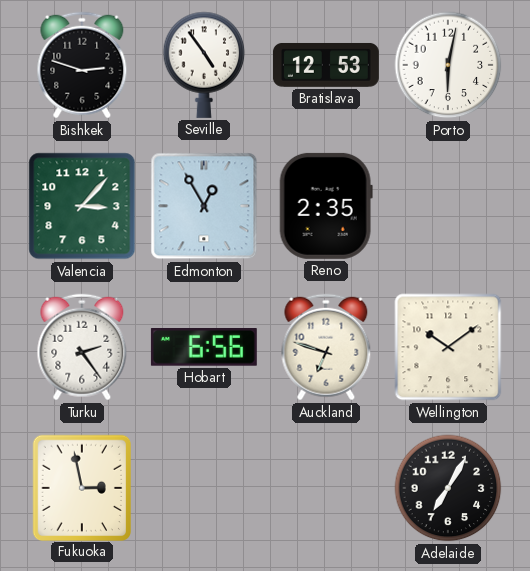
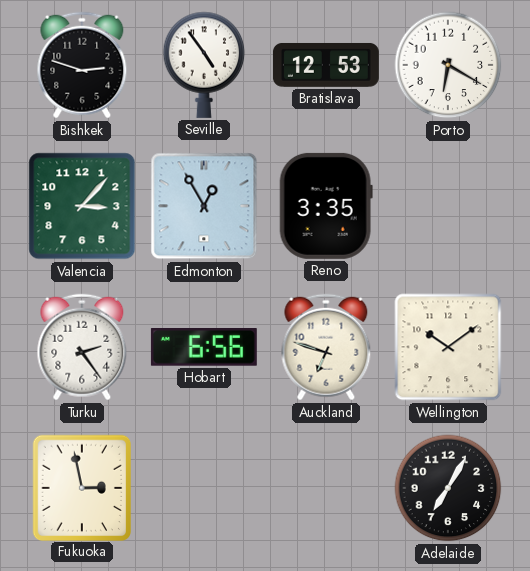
Porto: 6:02 -> 6:20
Reno: 2:35 -> 3:35
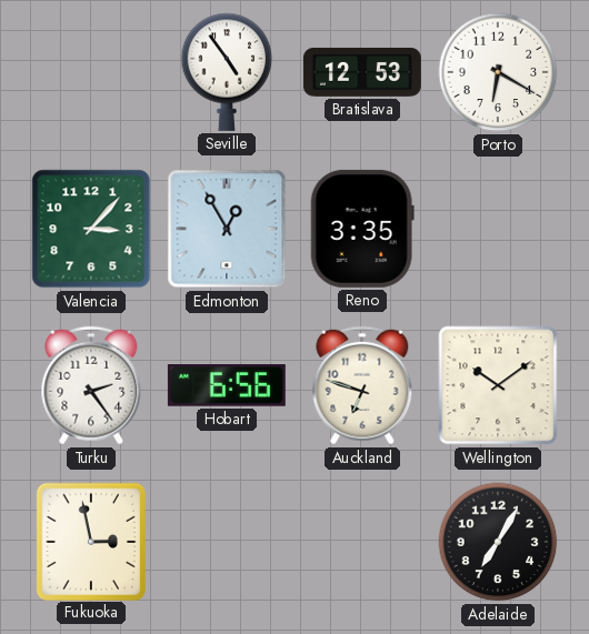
Bishkek: 2:48 -> none
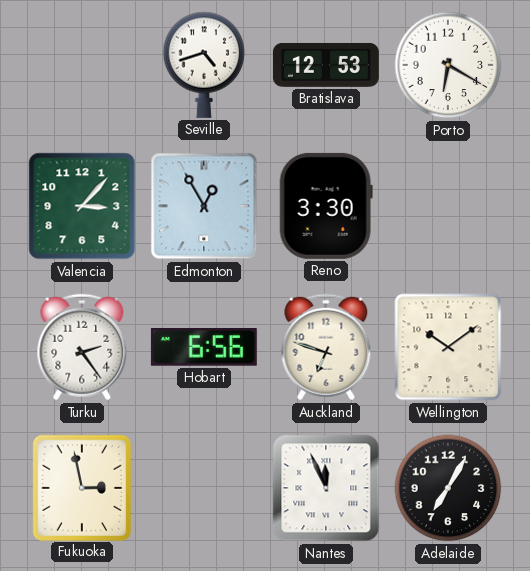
Seville: 4:54 -> 4:42
Reno: 3:35 -> 3:30
Nantes: none -> 11:56
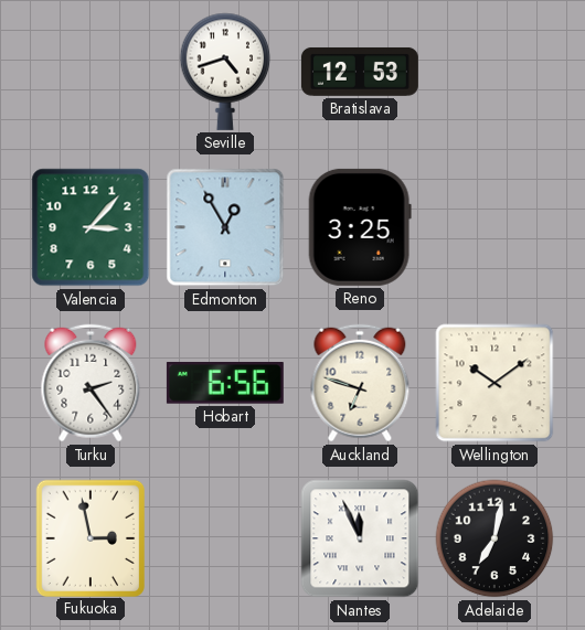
Porto: 6:20 -> none
Reno: 3:30 -> 3:25
Adelaide: 7:05 -> 7:02
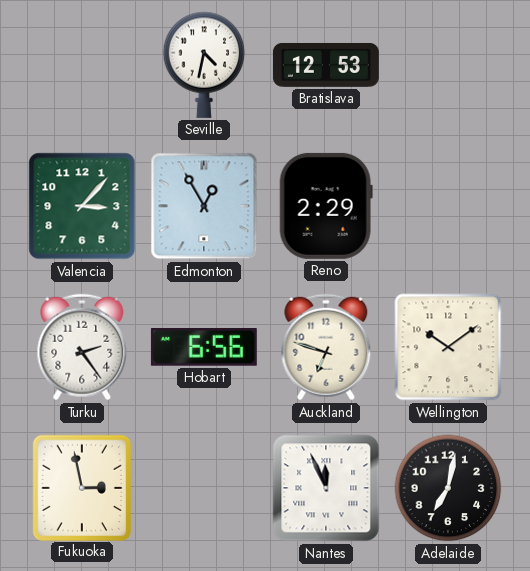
Seville: 4:42 -> 4:32
Reno: 3:25 -> 2:29
